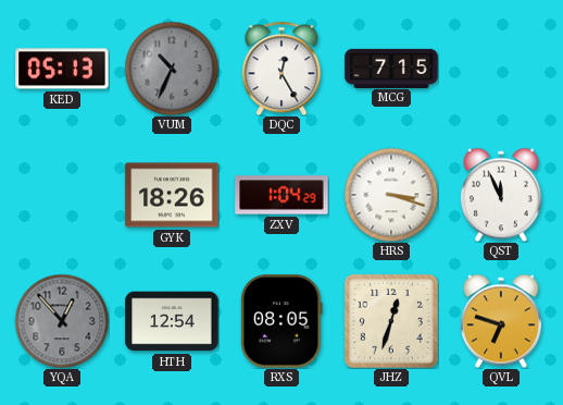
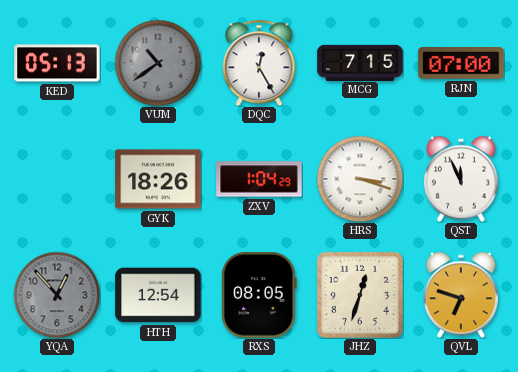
VUM: 10:34 -> 10:39
RJN: none -> 07:00
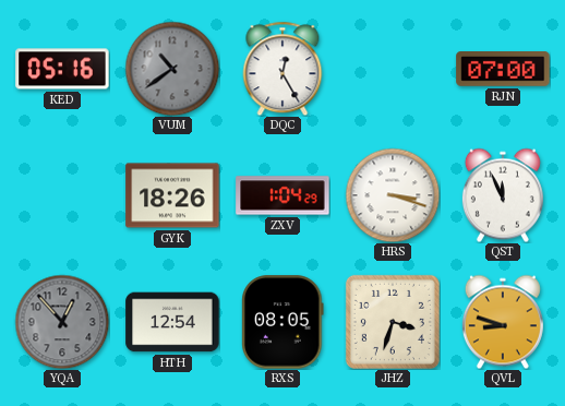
KED: 05:13 -> 05:16
MCG: 7:15 -> none
JHZ: 12:33 -> 3:33
QVL: 6:48 -> 8:48
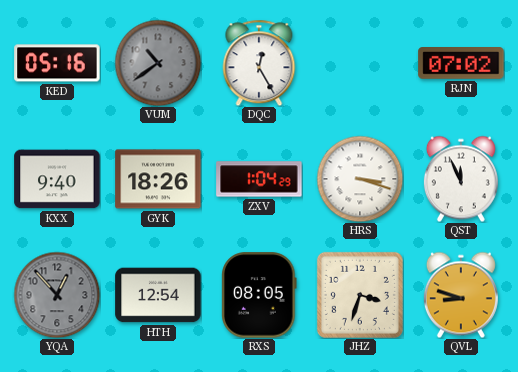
RJN: 07:00 -> 07:02
KXX: none -> 9:40
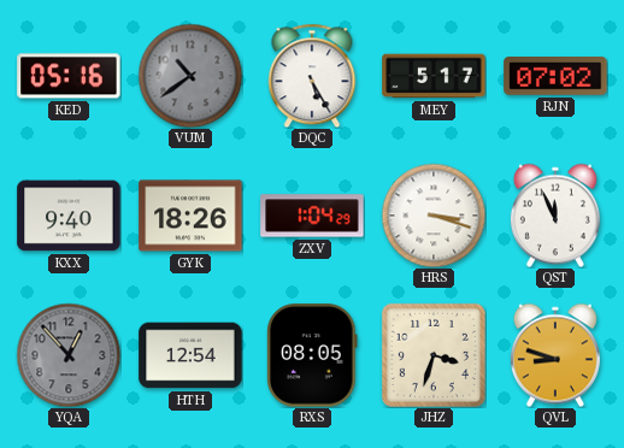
DQC: 12:25 -> 5:25
MEY: none -> 5:17
